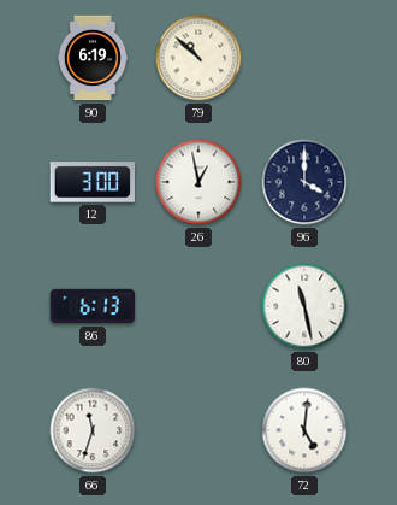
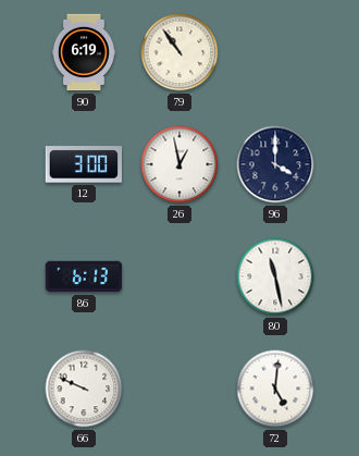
79: 10:52 -> 10:54
66: 11:33 -> 9:49
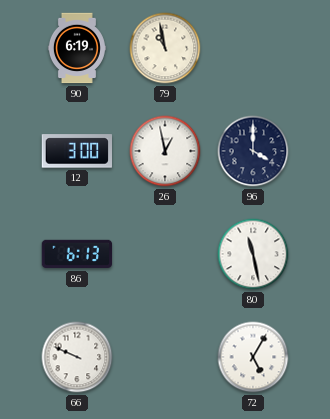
79: 10:54 -> 10:58
72: 5:01 -> 5:05
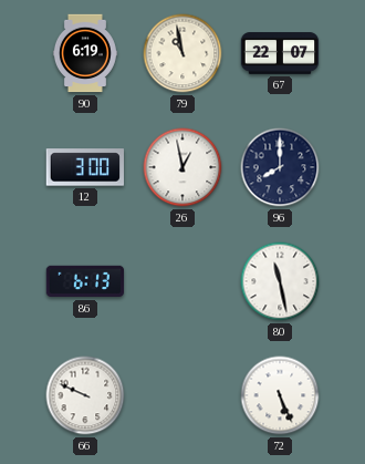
67: none -> 22:07
96: 4:00 -> 8:00
72: 5:05 -> 5:26
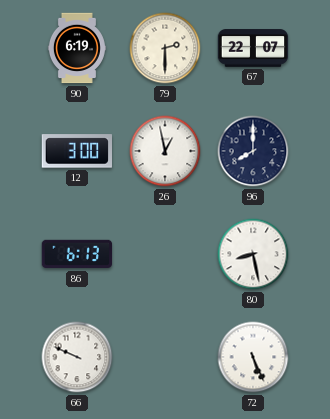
79: 10:58 -> 2:30
80: 11:28 -> 8:28
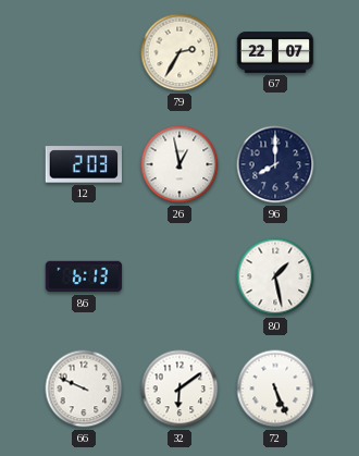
90: 6:19 -> none
79: 2:30 -> 2:35
12: 3:00 -> 2:03
80: 8:28 -> 1:28
32: none -> 6:09
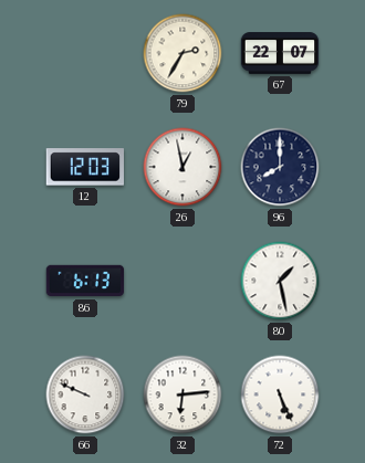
12: 2:03 -> 12:03
32: 6:09 -> 6:14
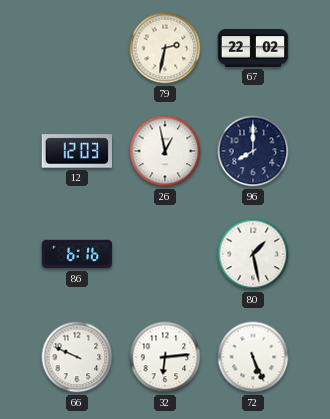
79: 2:35 -> 2:32
67: 22:07 -> 22:02
86: 6:13 -> 6:16
